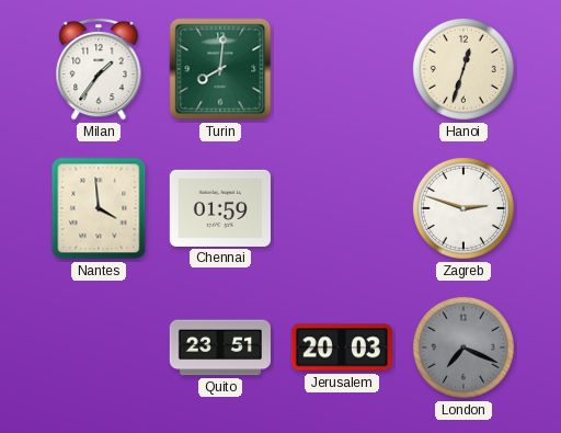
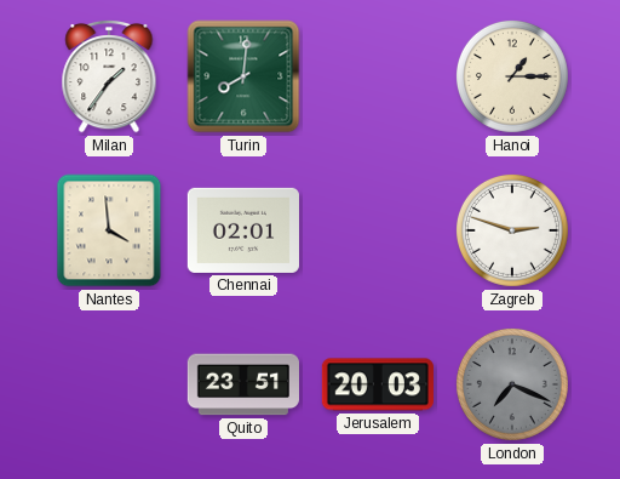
Hanoi: 12:33 -> 1:15
Chennai: 01:59 -> 02:01
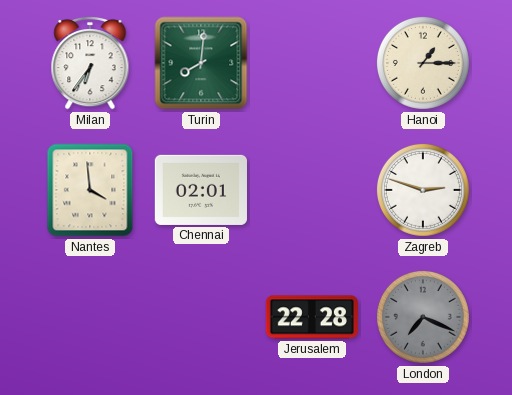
Milan: 1:36 -> 6:36
Quito: 23:51 -> none
Jerusalem: 20:03 -> 22:28
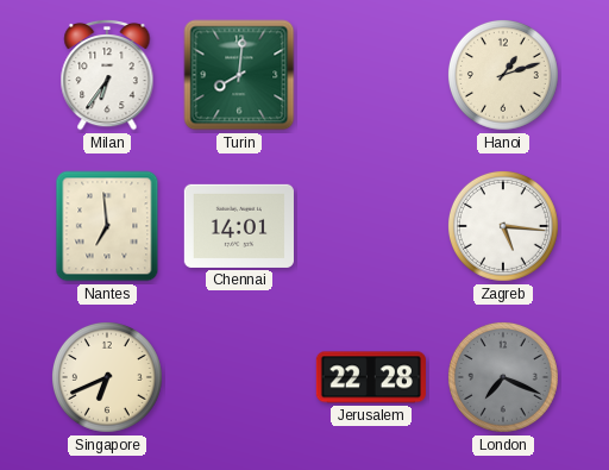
Hanoi: 1:15 -> 1:12
Nantes: 3:59 -> 6:59
Chennai: 02:01 -> 14:01
Zagreb: 2:48 -> 5:16
Singapore: none -> 6:41
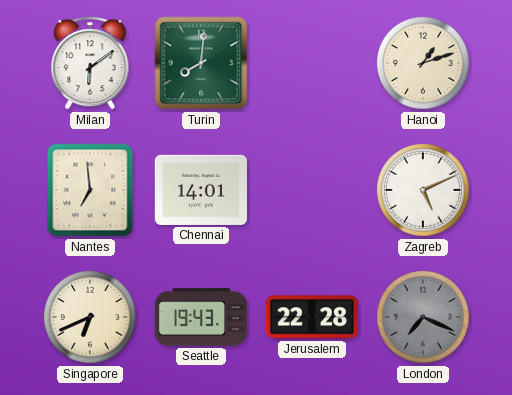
Milan: 6:36 -> 6:09
Zagreb: 5:16 -> 5:11
Seattle: none -> 19:43
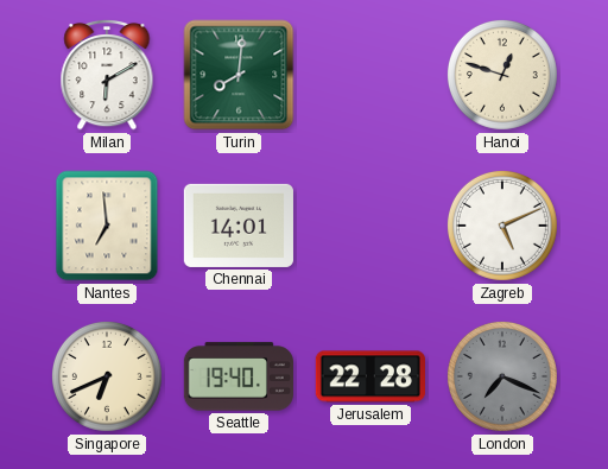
Milan: 6:09 -> 6:10
Hanoi: 1:12 -> 12:48
Seattle: 19:43 -> 19:40
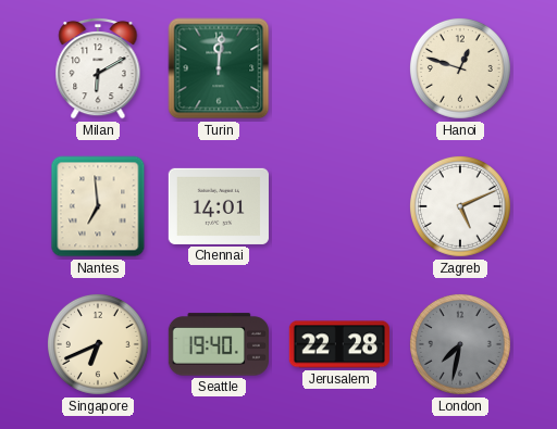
Turin: 8:01 -> 12:01
London: 7:19 -> 7:32
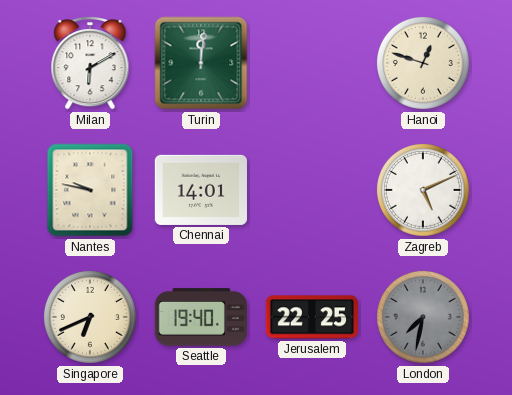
Nantes: 6:59 -> 9:47
Jerusalem: 22:28 -> 22:25
